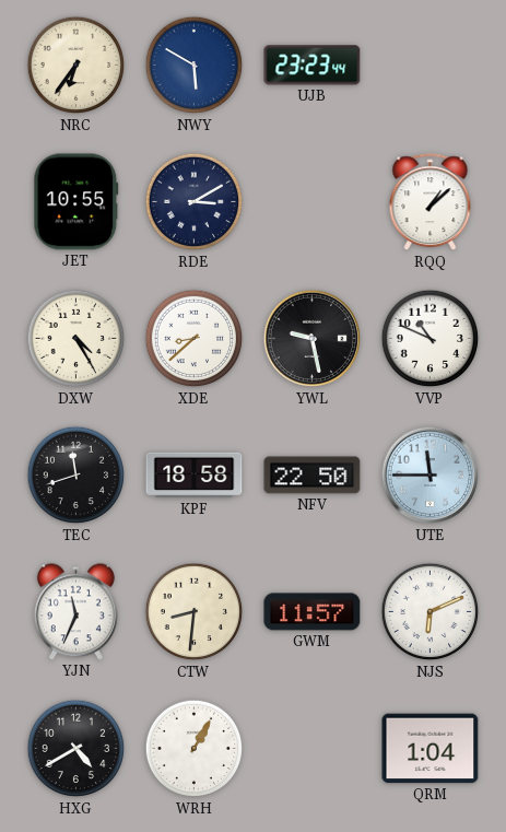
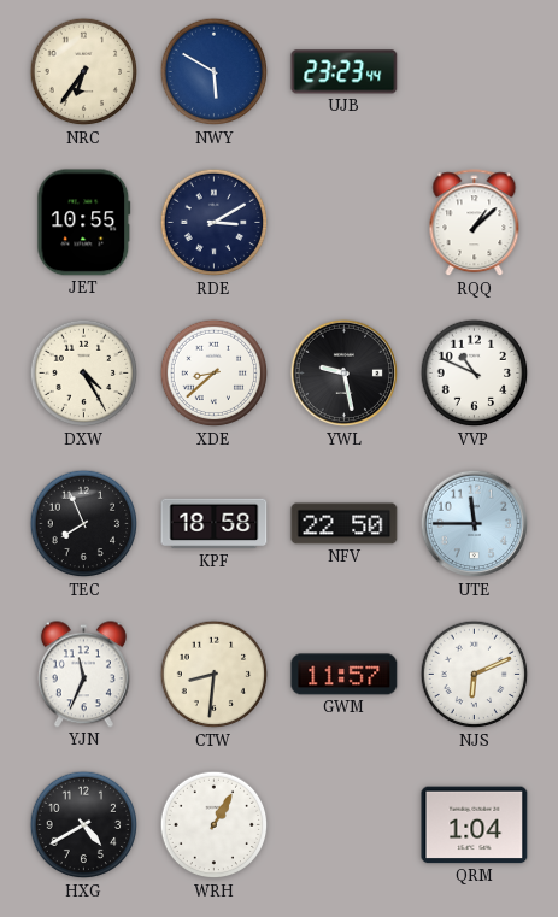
TEC: 11:42 -> 7:56
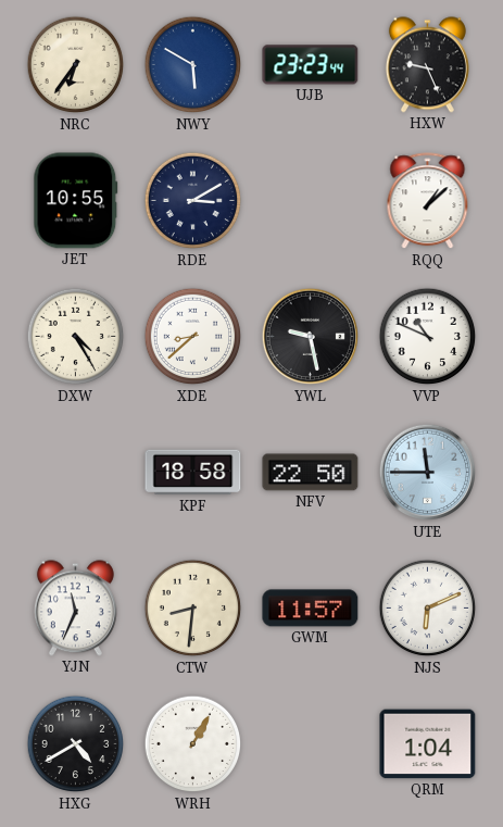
HXW: none -> 9:26
TEC: 7:56 -> none
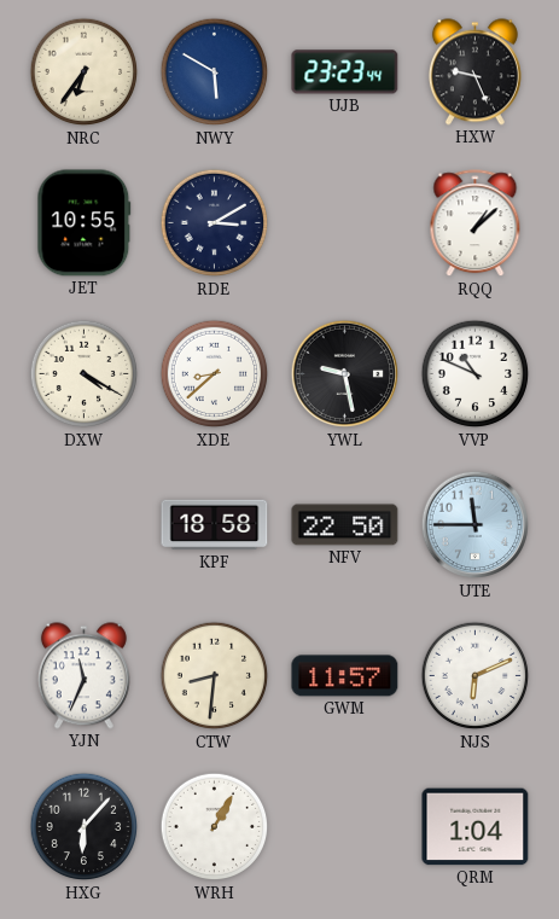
DXW: 4:25 -> 4:20
HXG: 4:40 -> 6:07
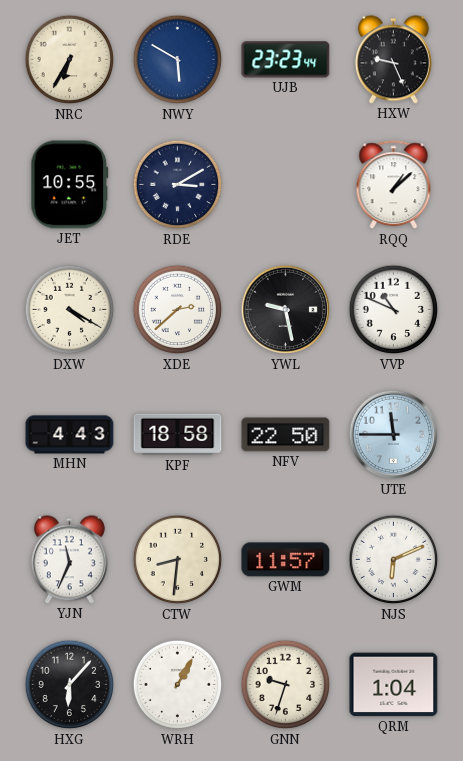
NRC: 6:36 -> 6:35
XDE: 8:38 -> 2:38
MHN: none -> 4:43
GNN: none -> 9:33
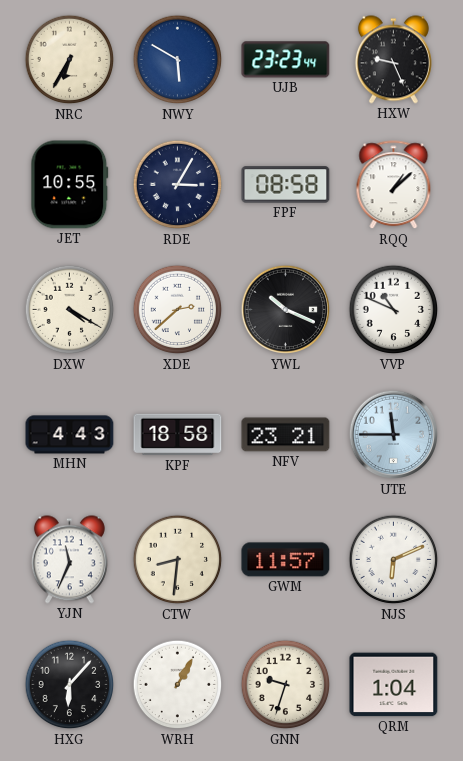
RDE: 3:10 -> 3:05
FPF: none -> 08:58
YWL: 9:28 -> 10:19
NFV: 22:50 -> 23:21
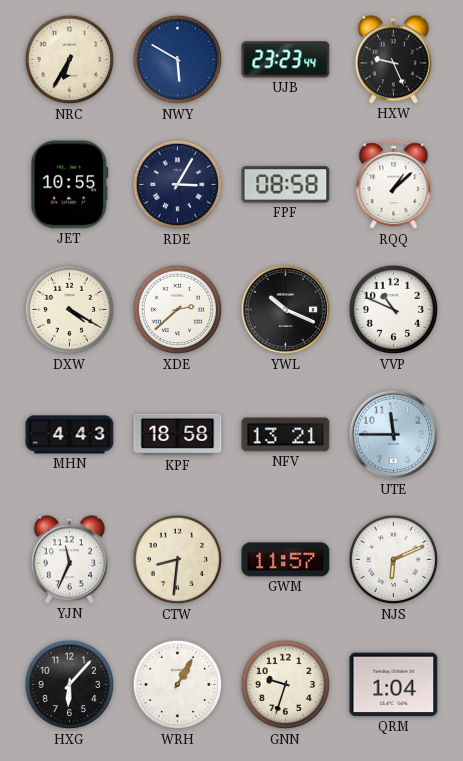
NFV: 23:21 -> 13:21
